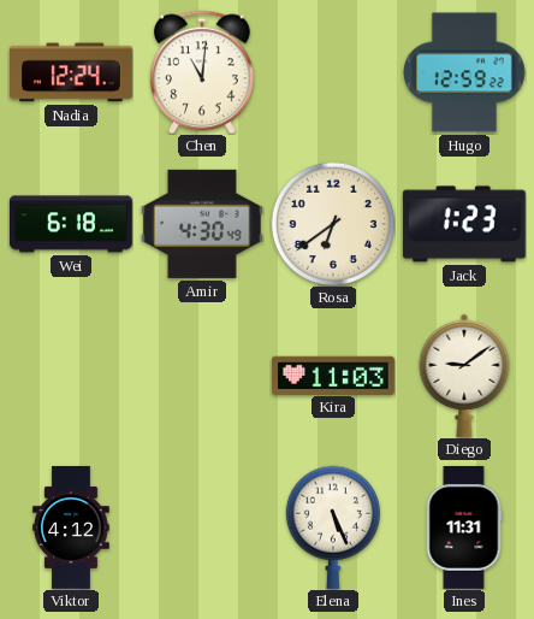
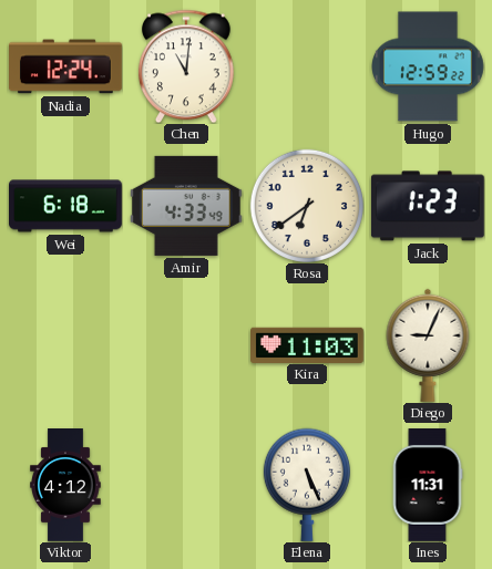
Amir: 4:30 -> 4:33
Diego: 9:09 -> 9:04
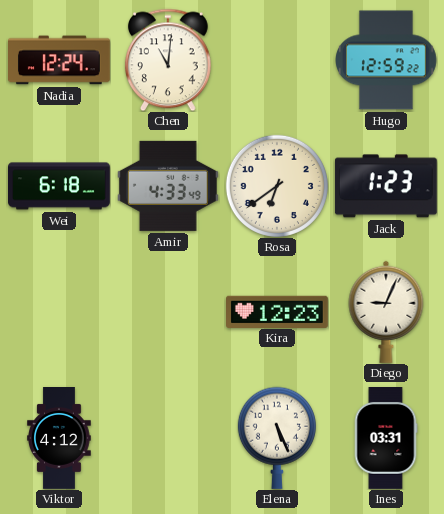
Kira: 11:03 -> 12:23
Ines: 11:31 -> 03:31
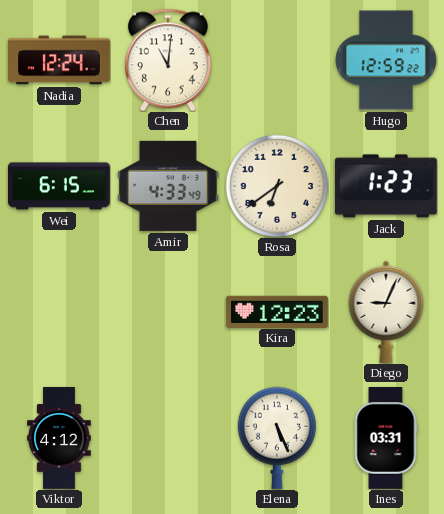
Wei: 6:18 -> 6:15
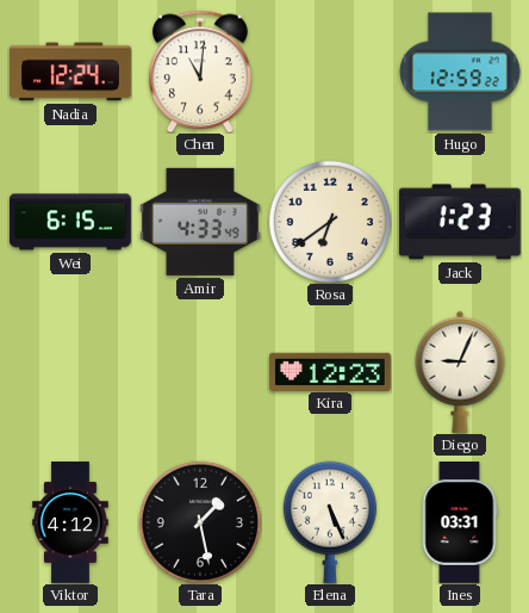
Tara: none -> 1:28
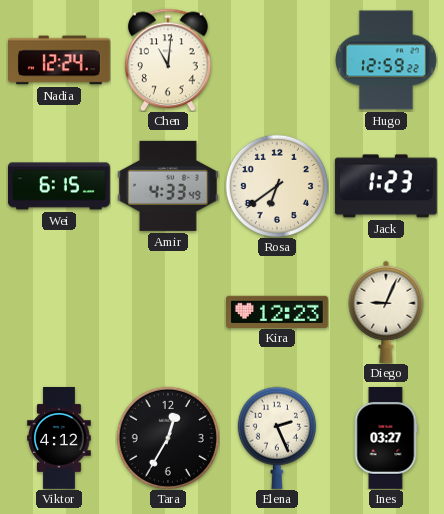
Tara: 1:28 -> 12:35
Elena: 5:26 -> 2:26
Ines: 03:31 -> 03:27
